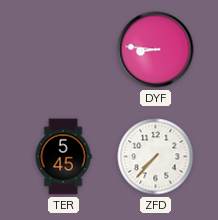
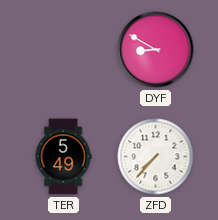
DYF: 8:46 -> 8:50
TER: 5:45 -> 5:49
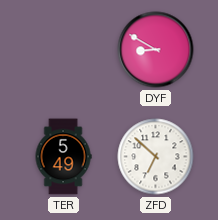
ZFD: 7:37 -> 6:52
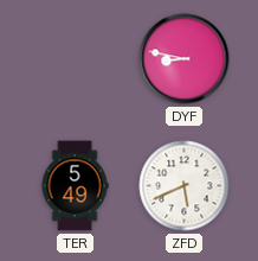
DYF: 8:50 -> 8:47
ZFD: 6:52 -> 5:41
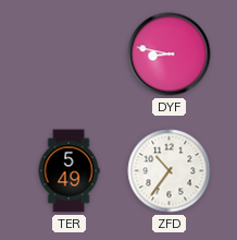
ZFD: 5:41 -> 10:36
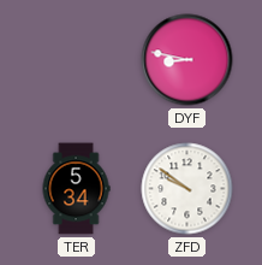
TER: 5:49 -> 5:34
ZFD: 10:36 -> 9:51
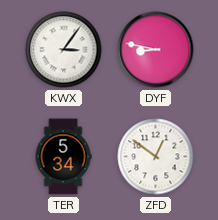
KWX: none -> 3:06
ZFD: 9:51 -> 12:51
